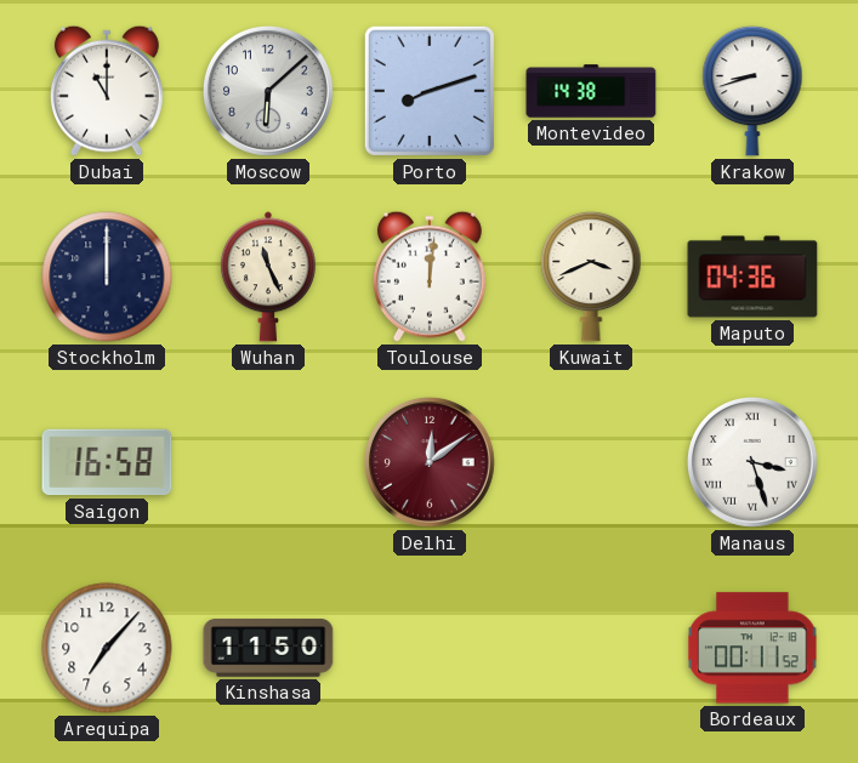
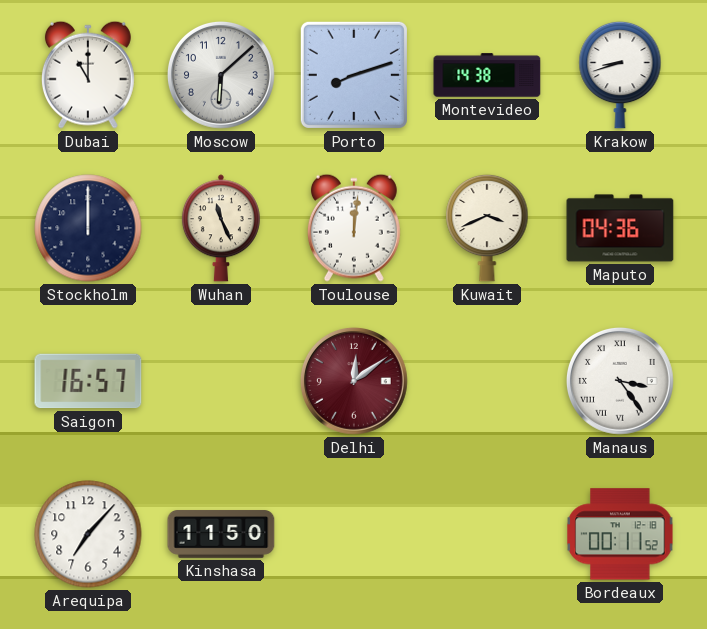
Saigon: 16:58 -> 16:57
Manaus: 3:27 -> 3:24
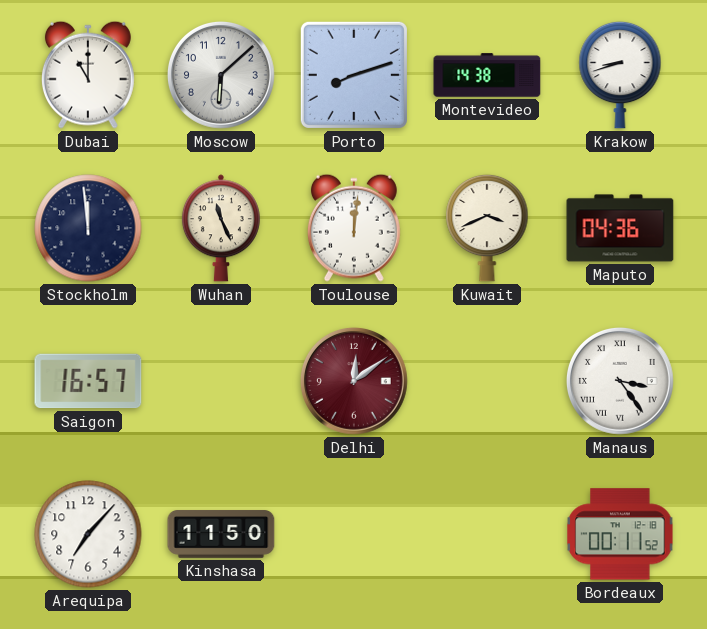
Stockholm: 12:00 -> 11:59
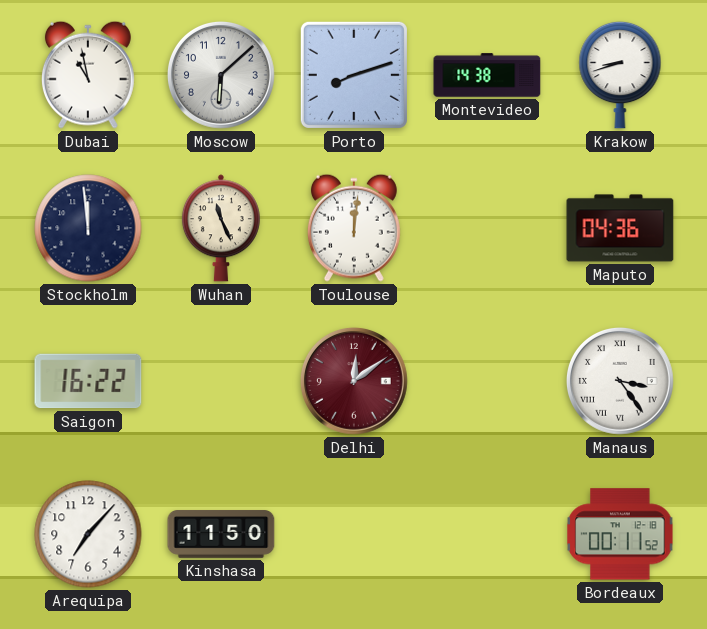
Dubai: 11:00 -> 10:58
Kuwait: 3:41 -> none
Saigon: 16:57 -> 16:22
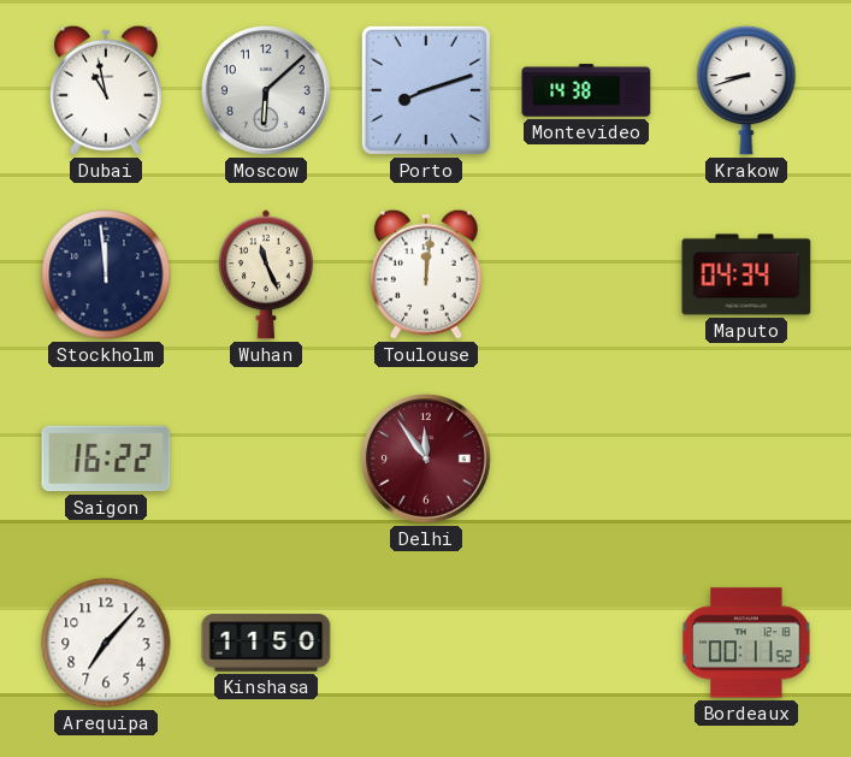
Maputo: 04:36 -> 04:34
Delhi: 12:09 -> 11:54
Manaus: 3:24 -> none
